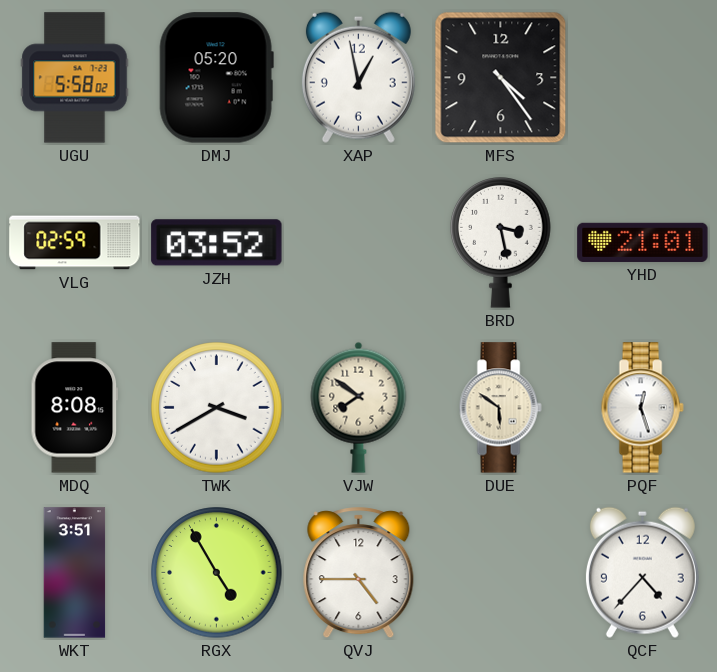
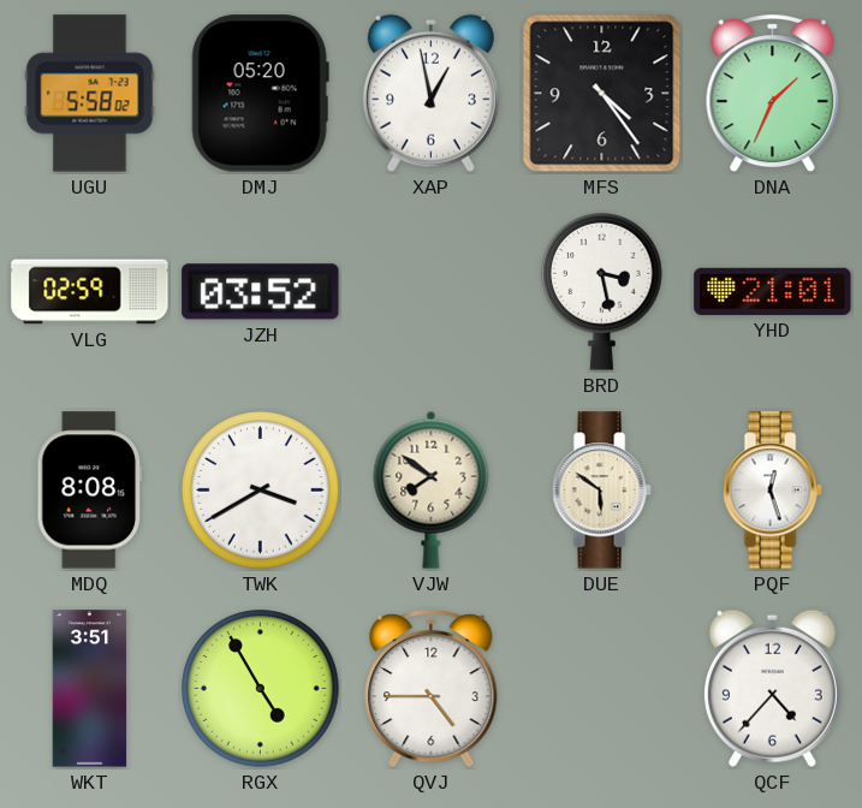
DNA: none -> 1:34
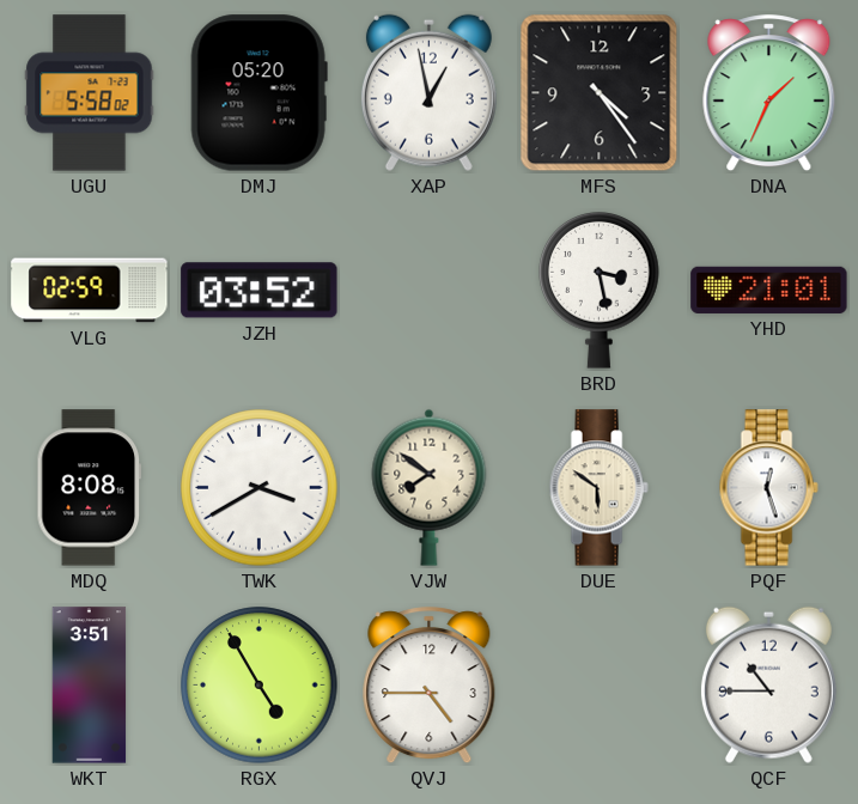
QCF: 4:37 -> 10:45
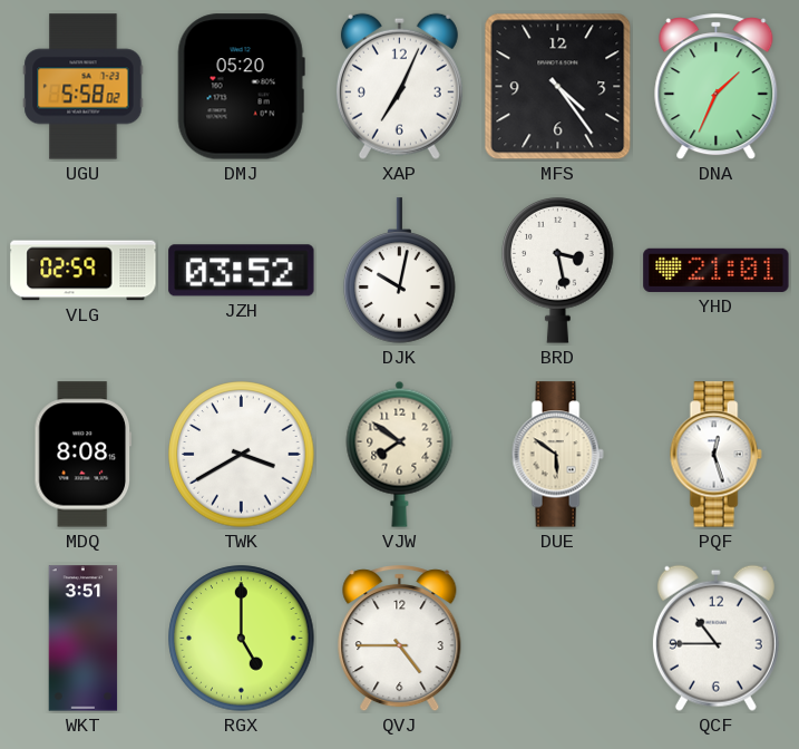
XAP: 12:58 -> 7:04
DJK: none -> 10:02
RGX: 4:55 -> 5:00
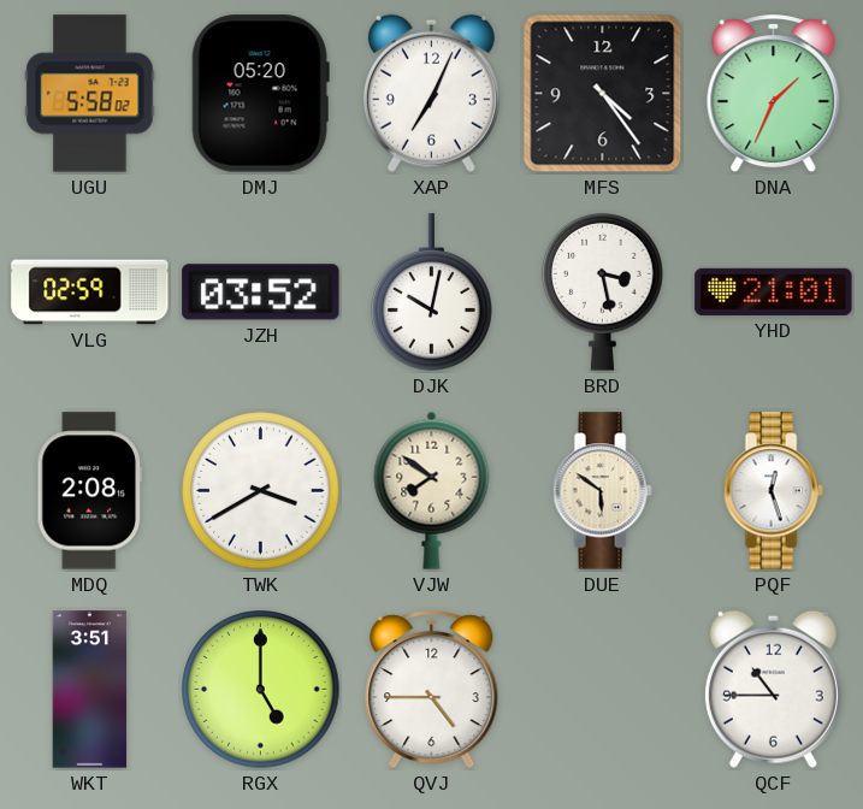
MDQ: 8:08 -> 2:08
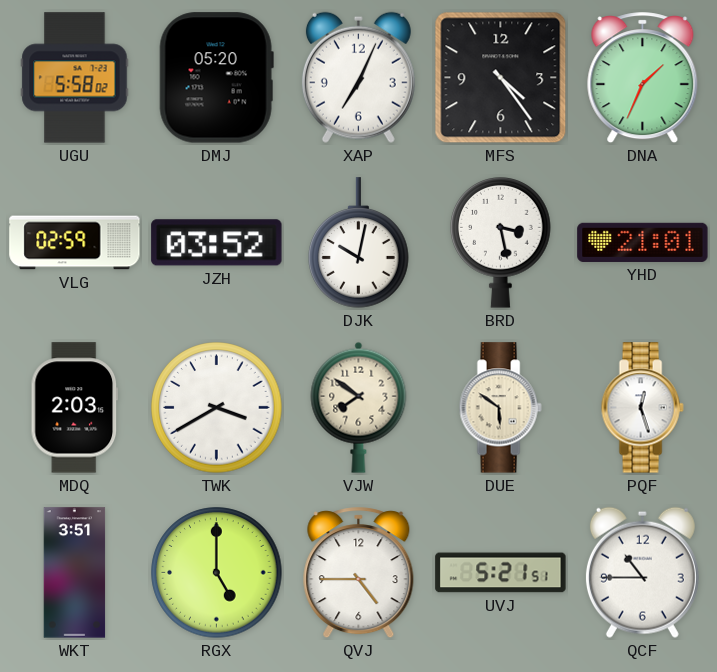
MDQ: 2:08 -> 2:03
UVJ: none -> 5:21
